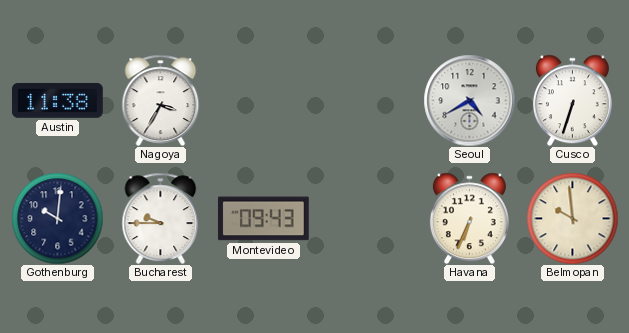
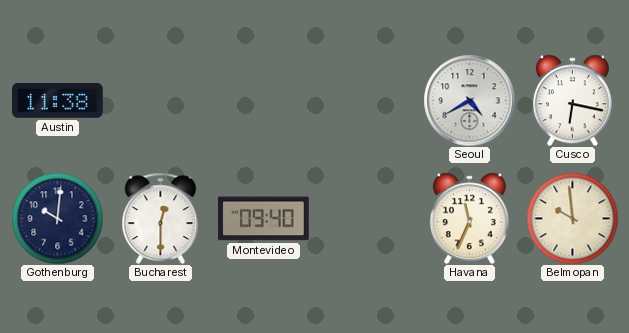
Nagoya: 3:35 -> none
Cusco: 6:33 -> 6:17
Bucharest: 9:45 -> 12:30
Montevideo: 09:43 -> 09:40
Havana: 6:34 -> 11:34
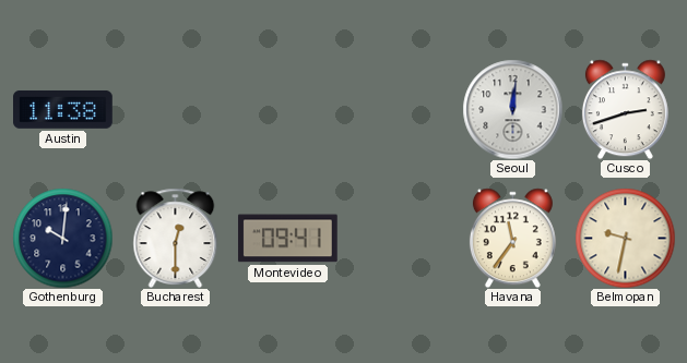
Seoul: 4:40 -> 12:01
Cusco: 6:17 -> 2:42
Montevideo: 09:40 -> 09:41
Havana: 11:34 -> 11:36
Belmopan: 9:59 -> 9:32
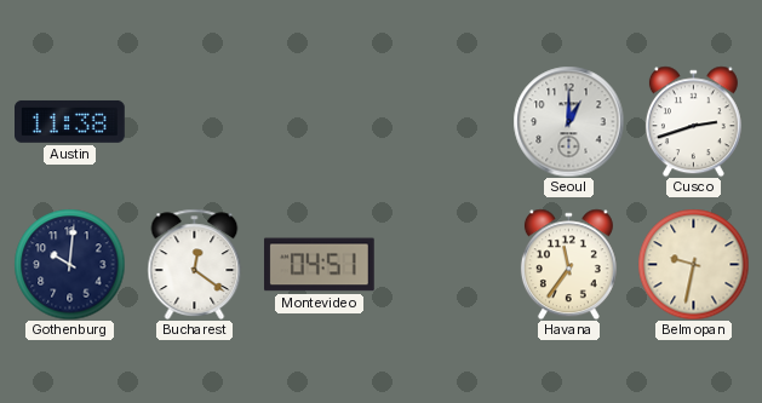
Seoul: 12:01 -> 1:00
Bucharest: 12:30 -> 12:21
Montevideo: 09:41 -> 04:51
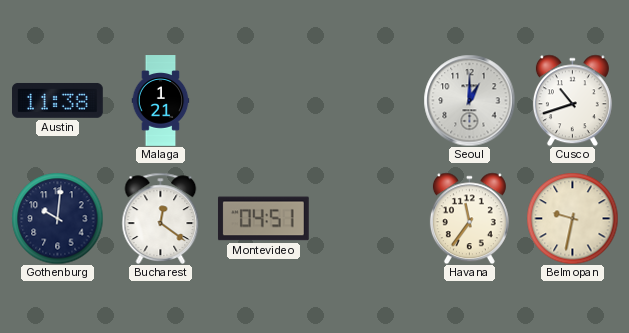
Malaga: none -> 1:21
Cusco: 2:42 -> 10:42
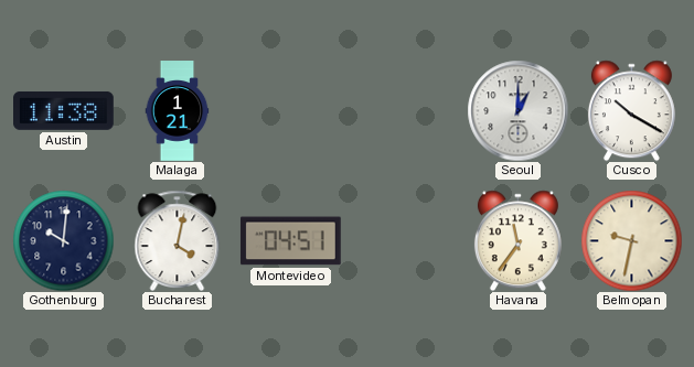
Cusco: 10:42 -> 10:20
Bucharest: 12:21 -> 4:02
